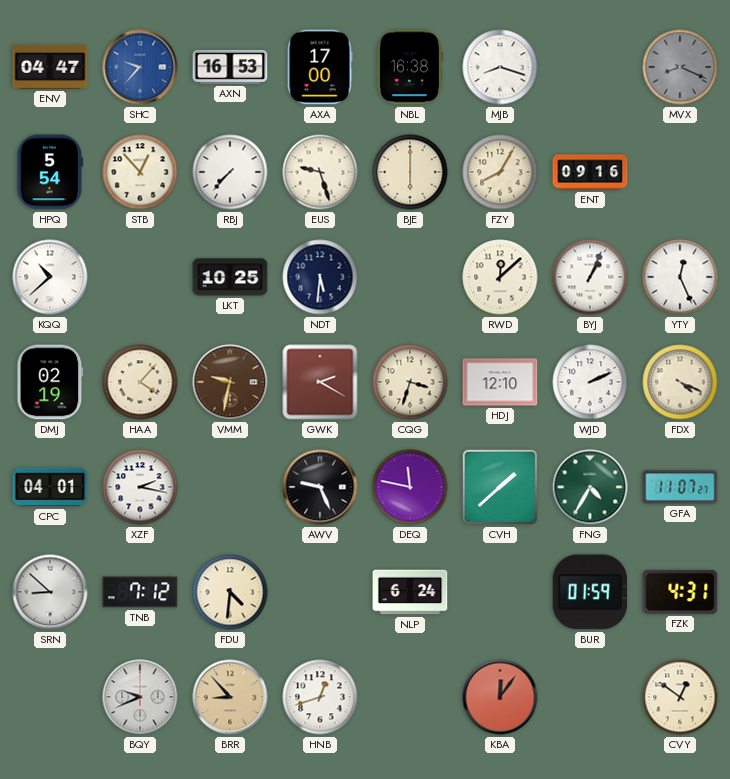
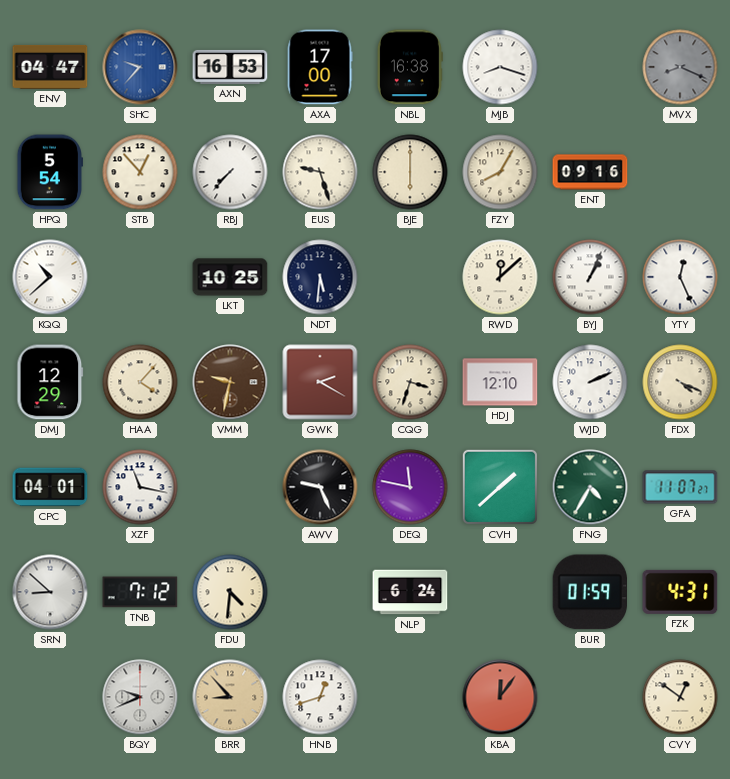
DMJ: 02:19 -> 12:29
XZF: 2:17 -> 11:17
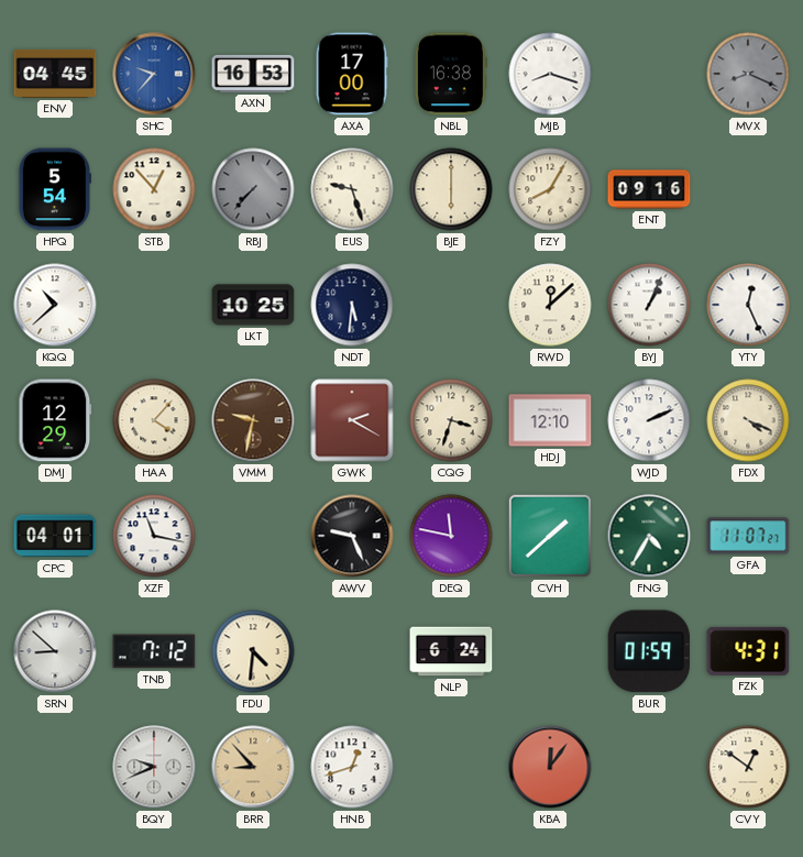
ENV: 04:47 -> 04:45
RBJ dial: white -> grey
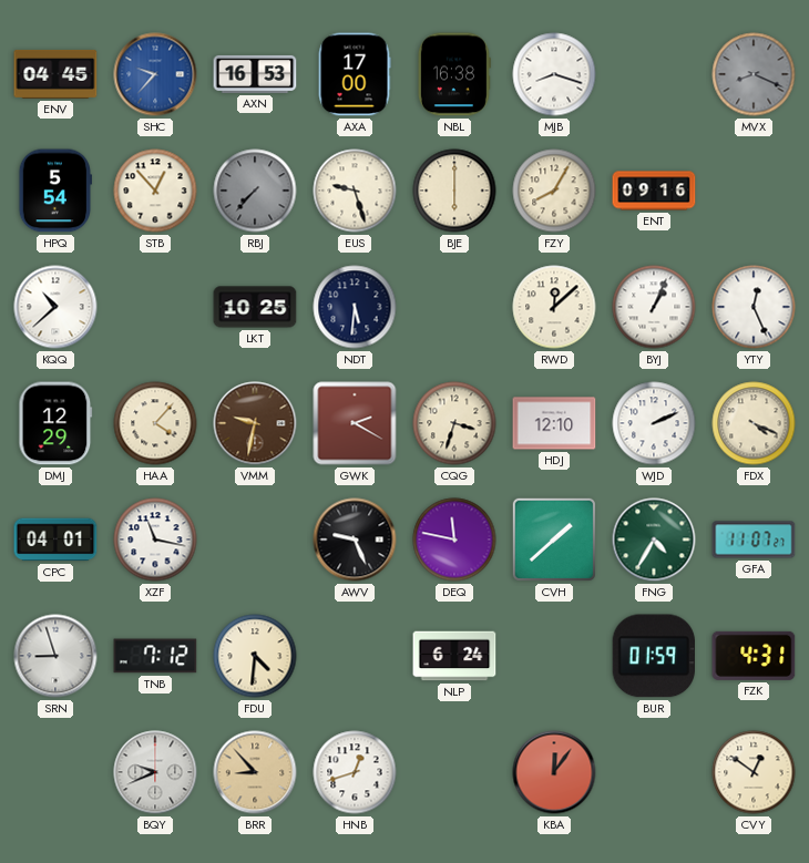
SRN: 8:52 -> 8:57
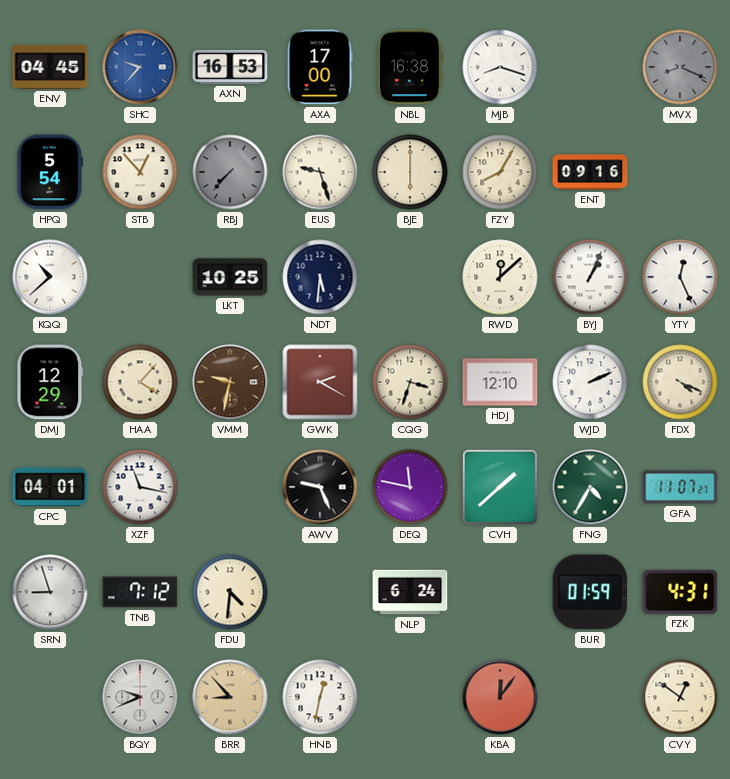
HNB: 12:42 -> 12:32
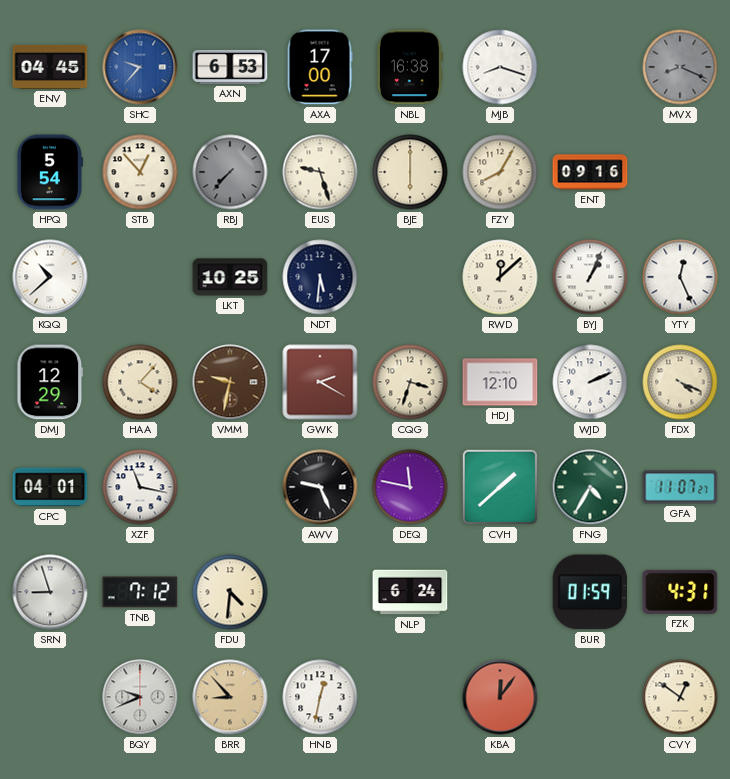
AXN: 16:53 -> 6:53
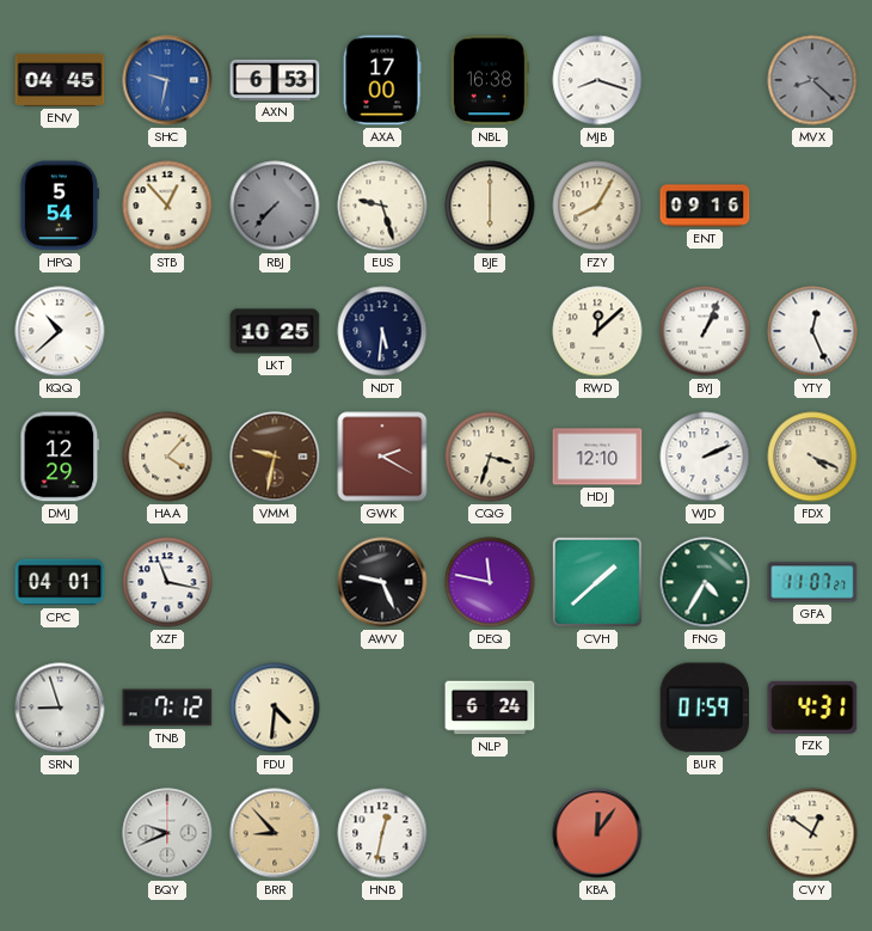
SHC: 9:37 -> 9:32
MVX: 8:19 -> 8:22
